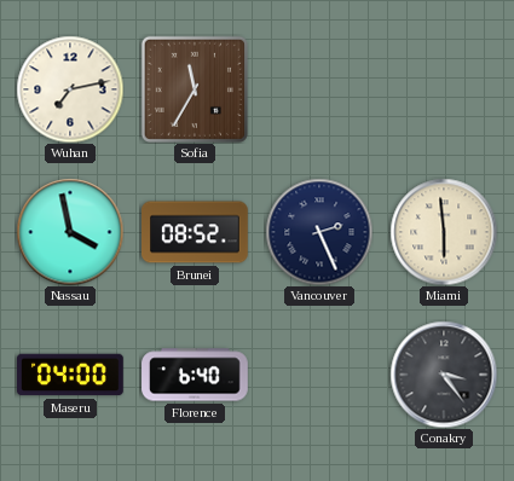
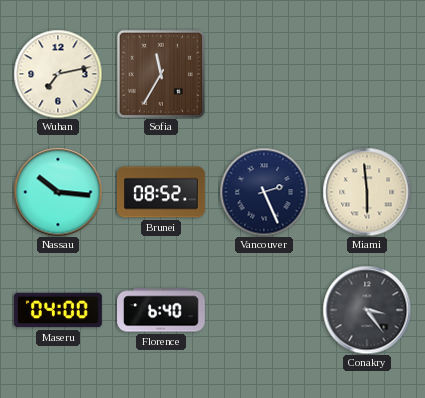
Nassau: 3:58 -> 10:16
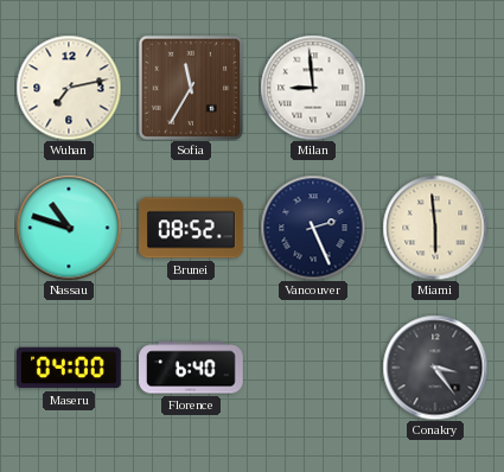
Milan: none -> 8:59
Nassau: 10:16 -> 10:48
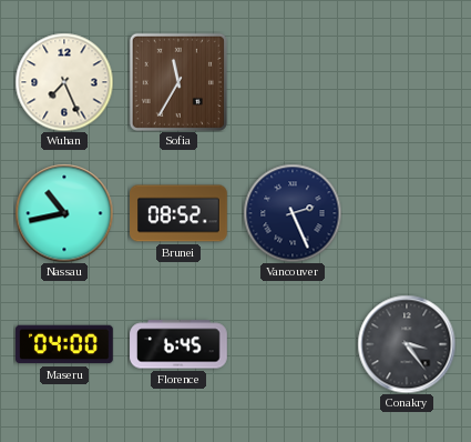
Wuhan: 7:13 -> 7:26
Milan: 8:59 -> none
Nassau: 10:48 -> 10:43
Miami: 5:59 -> none
Florence: 6:40 -> 6:45
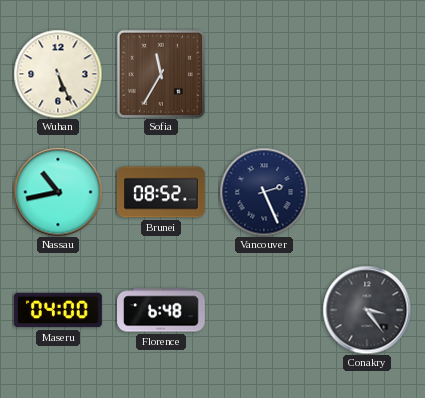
Wuhan: 7:26 -> 5:26
Florence: 6:45 -> 6:48
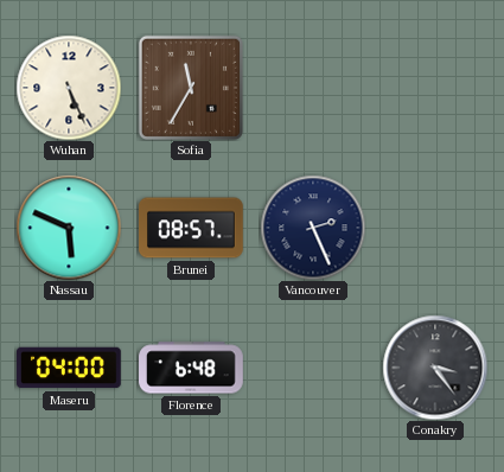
Nassau: 10:43 -> 5:49
Brunei: 08:52 -> 08:57
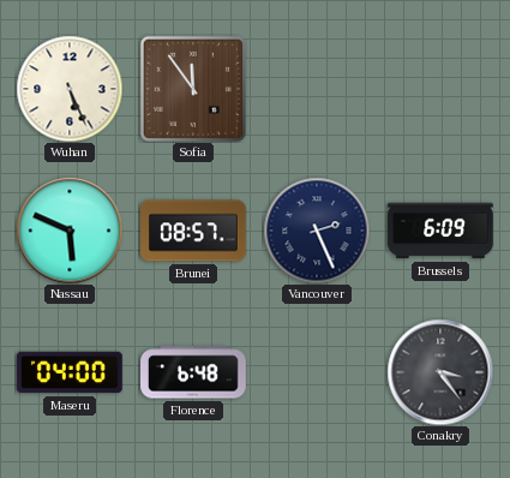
Sofia: 11:35 -> 11:54
Brussels: none -> 6:09
